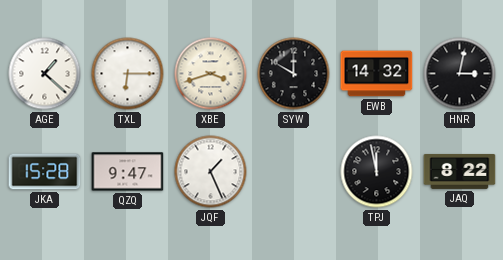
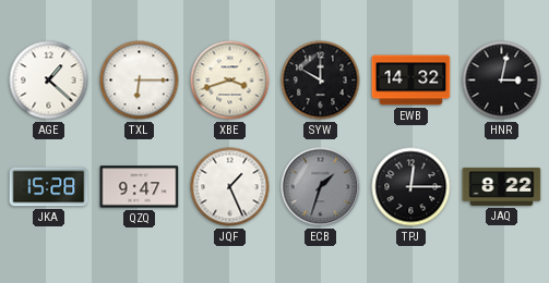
ECB: none -> 1:33
TPJ: 11:58 -> 12:15
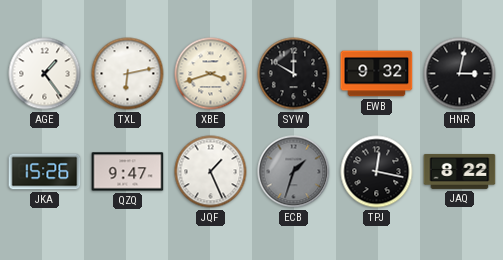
AGE: 1:22 -> 1:24
TXL: 6:15 -> 6:13
EWB: 14:32 -> 9:32
JKA: 15:28 -> 15:26
TPJ: 12:15 -> 12:17
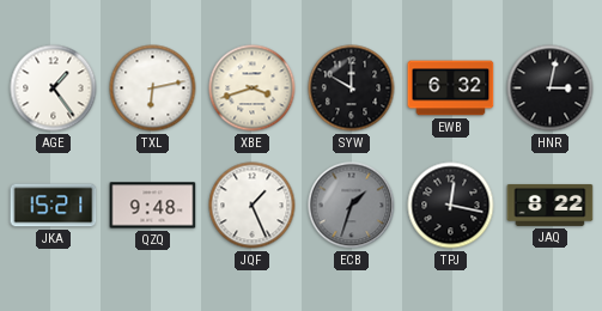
EWB: 9:32 -> 6:32
JKA: 15:26 -> 15:21
QZQ: 9:47 -> 9:48
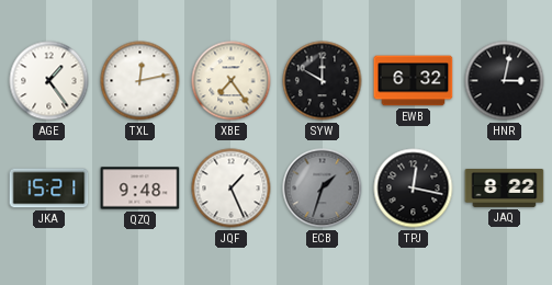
TXL: 6:13 -> 12:13
XBE: 3:42 -> 7:24
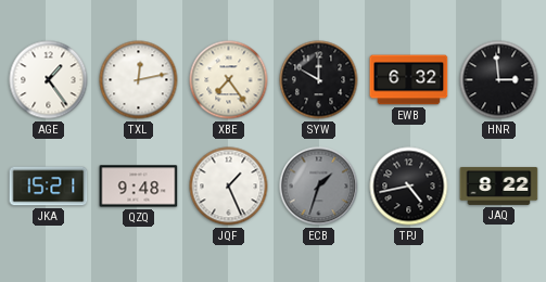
HNR: 3:02 -> 2:59
TPJ: 12:17 -> 4:43
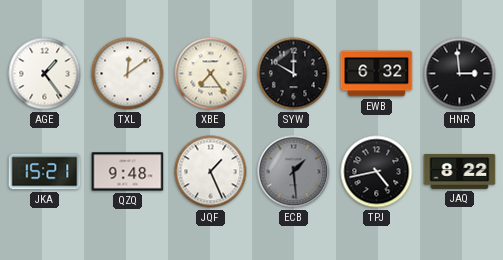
TXL: 12:13 -> 12:09
ECB: 1:33 -> 1:29
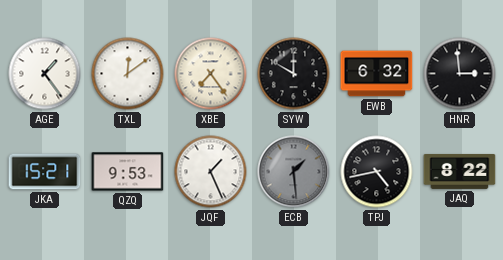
QZQ: 9:48 -> 9:53
